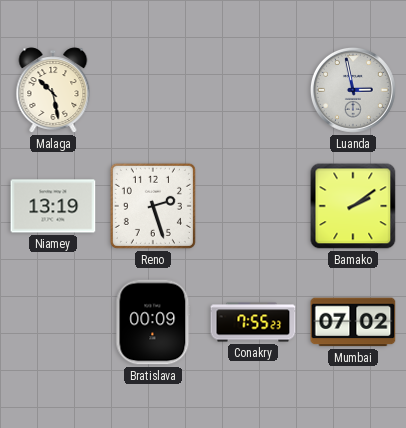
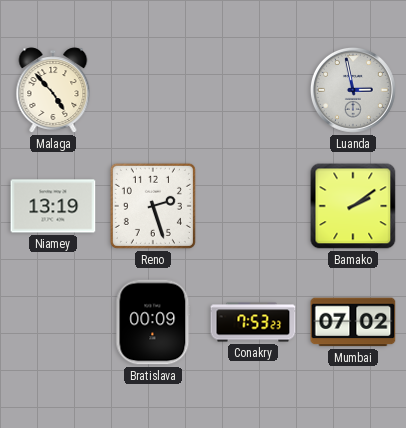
Malaga: 10:28 -> 4:53
Conakry: 7:55 -> 7:53
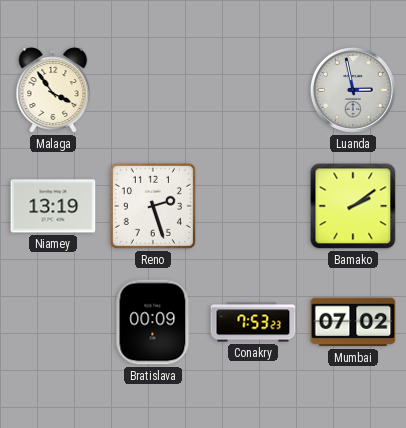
Malaga: 4:53 -> 3:54
